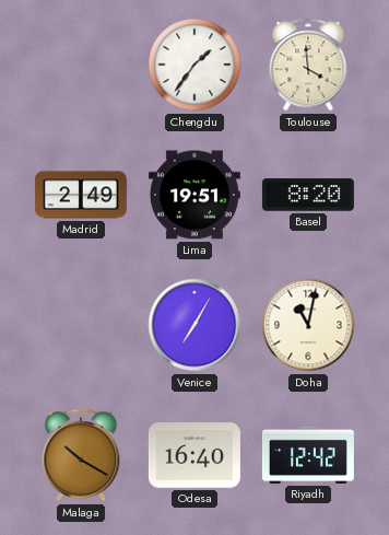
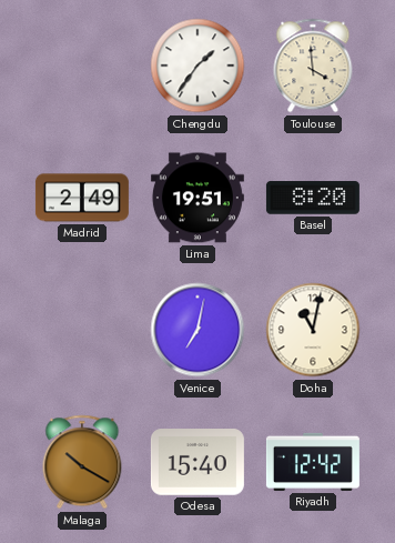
Venice: 7:05 -> 7:02
Odesa: 16:40 -> 15:40
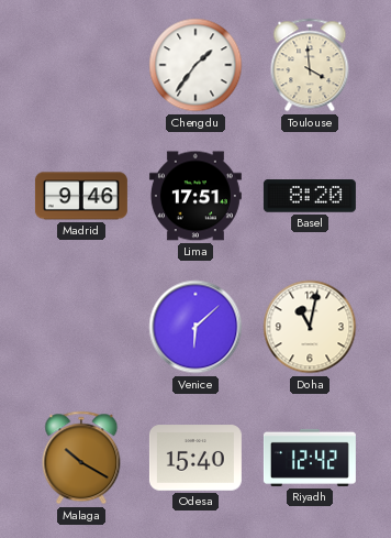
Madrid: 2:49 -> 9:46
Lima: 19:51 -> 17:51
Venice: 7:02 -> 6:08
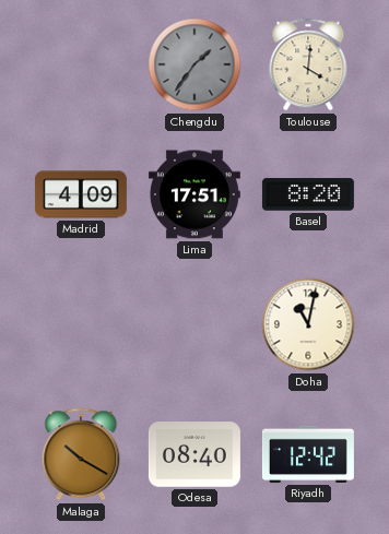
Chengdu dial: white -> grey
Toulouse: 3:59 -> 4:01
Madrid: 9:46 -> 4:09
Venice: 6:08 -> none
Odesa: 15:40 -> 08:40
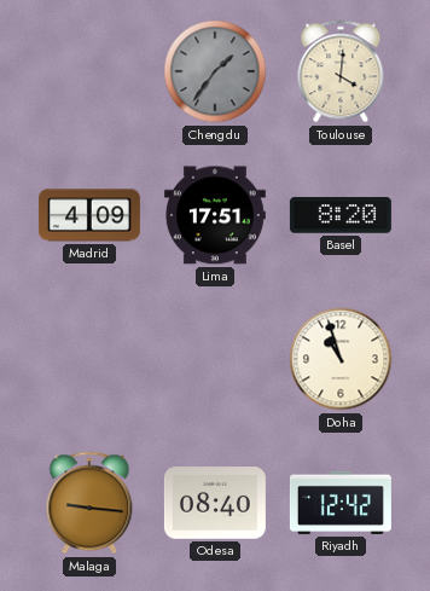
Doha: 11:02 -> 10:57
Malaga: 10:20 -> 9:16
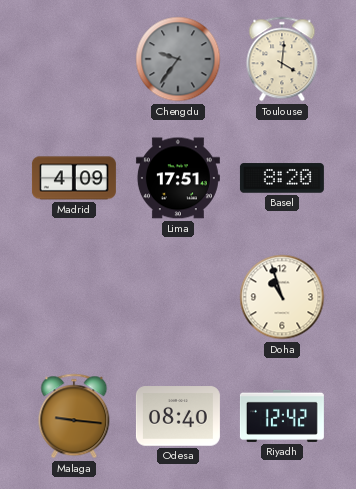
Chengdu: 1:36 -> 9:36
